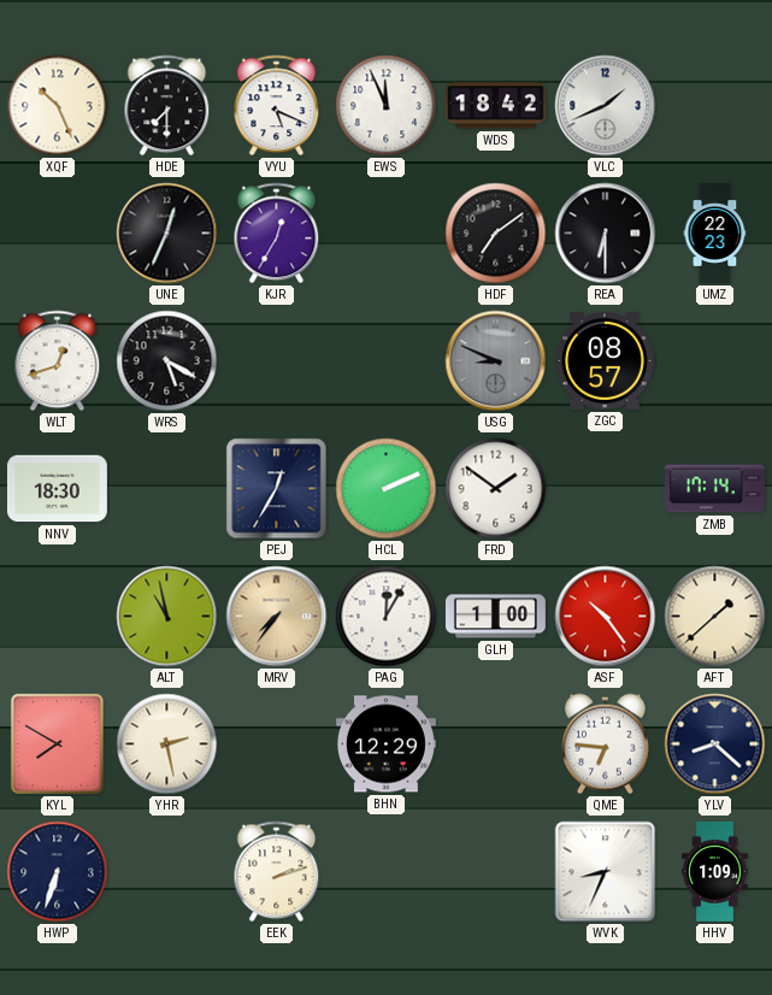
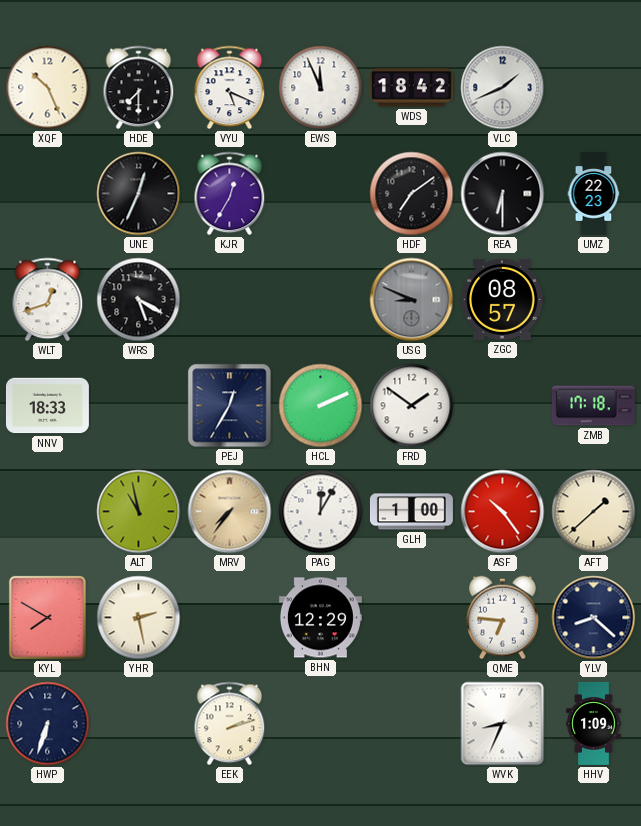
NNV: 18:30 -> 18:33
ZMB: 17:14 -> 17:18
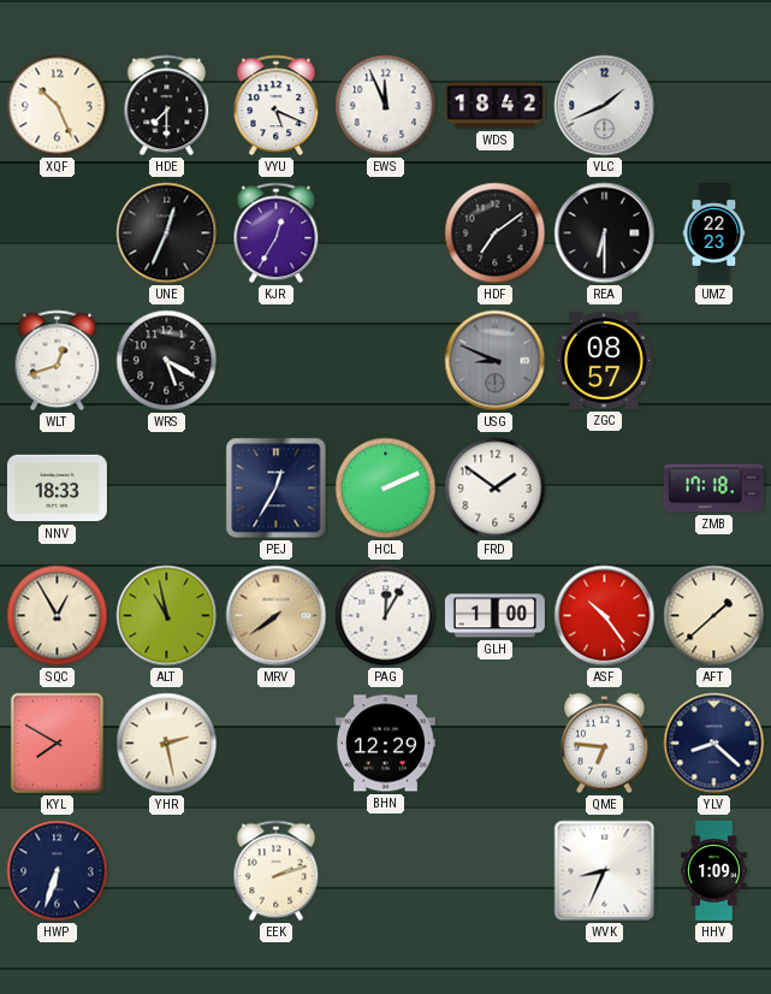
SQC: none -> 12:55
MRV: 7:36 -> 7:39
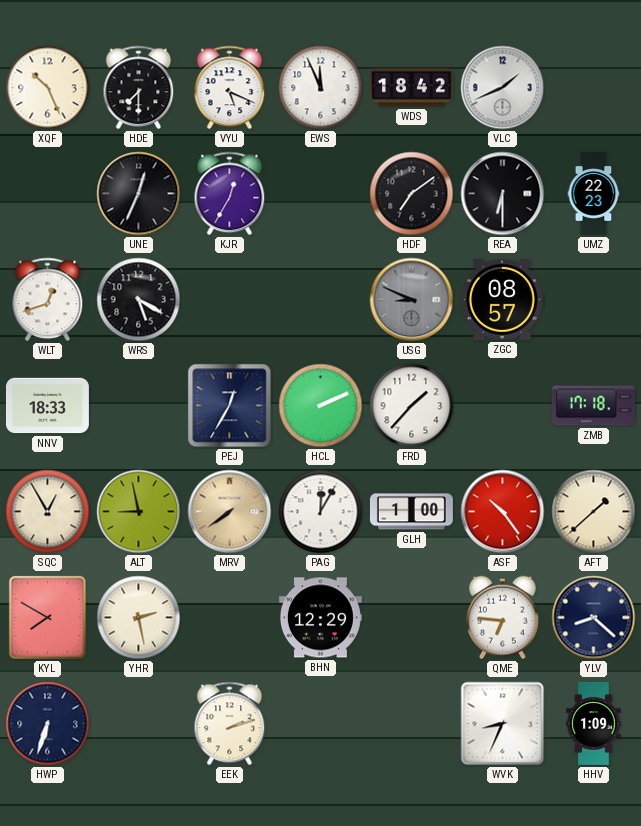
FRD: 1:51 -> 1:37
ALT: 10:58 -> 8:58
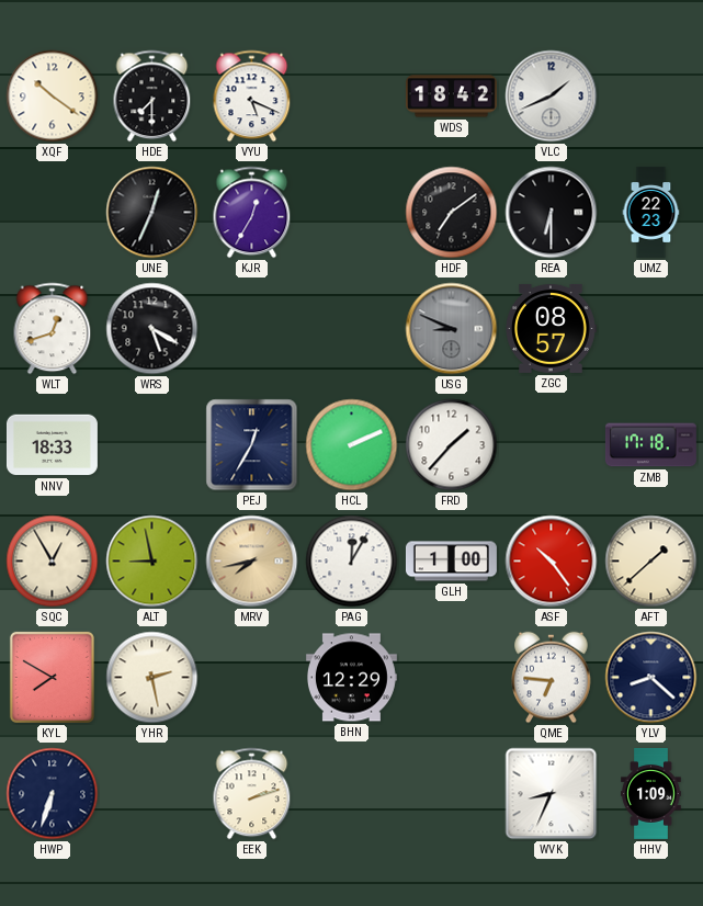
XQF: 10:26 -> 10:21
EWS: 11:56 -> none
MRV: 7:39 -> 7:43
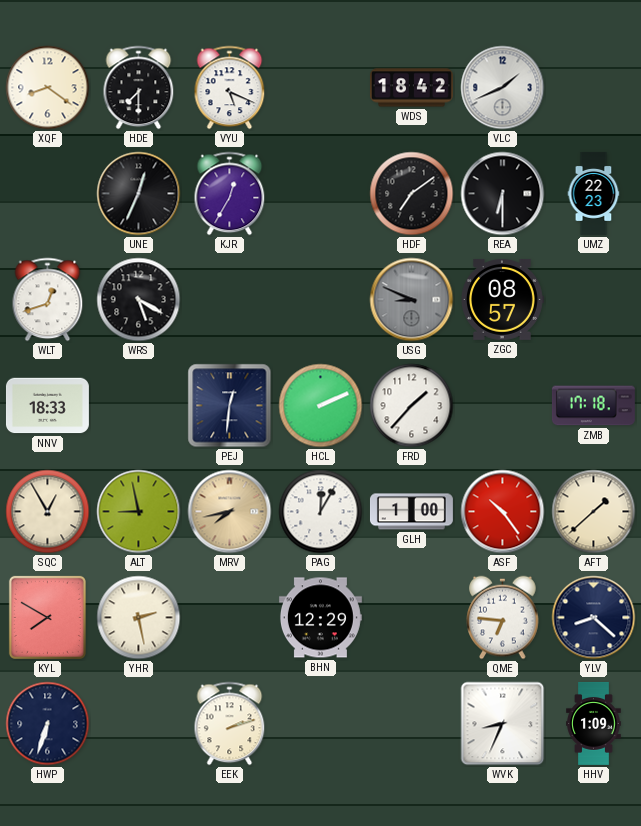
XQF: 10:21 -> 8:21
PEJ: 12:35 -> 12:31
